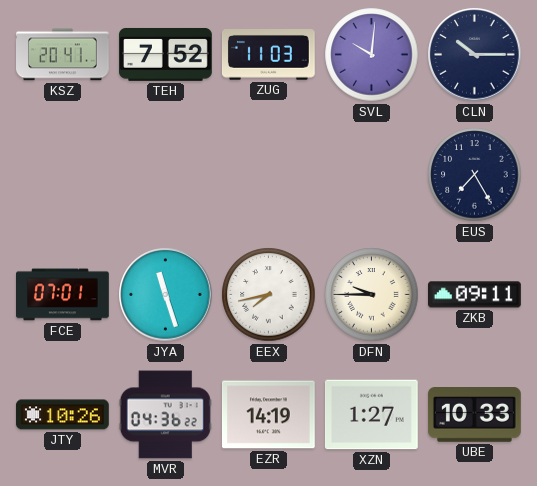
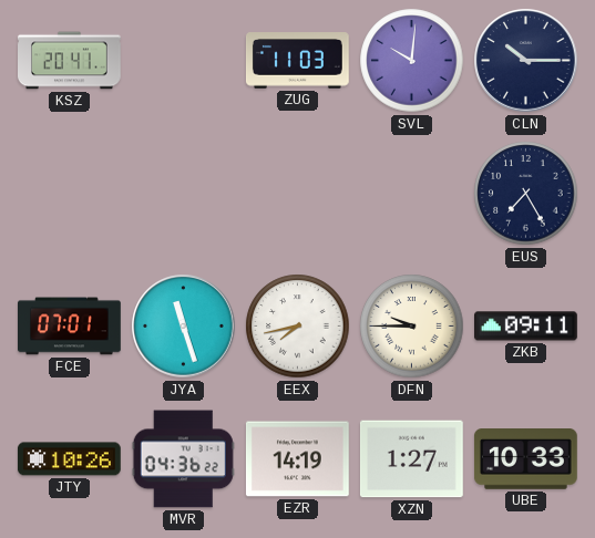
TEH: 7:52 -> none
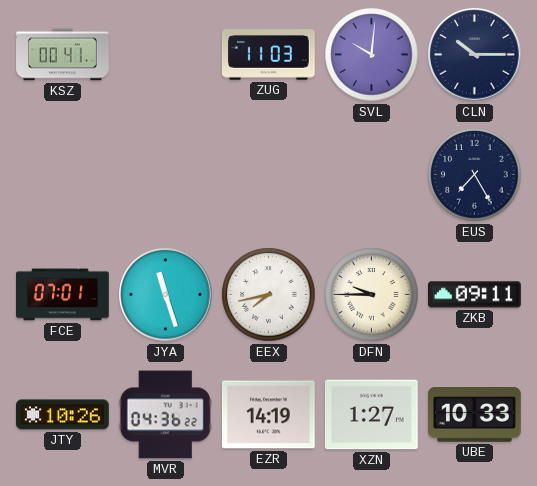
KSZ: 20:41 -> 00:41
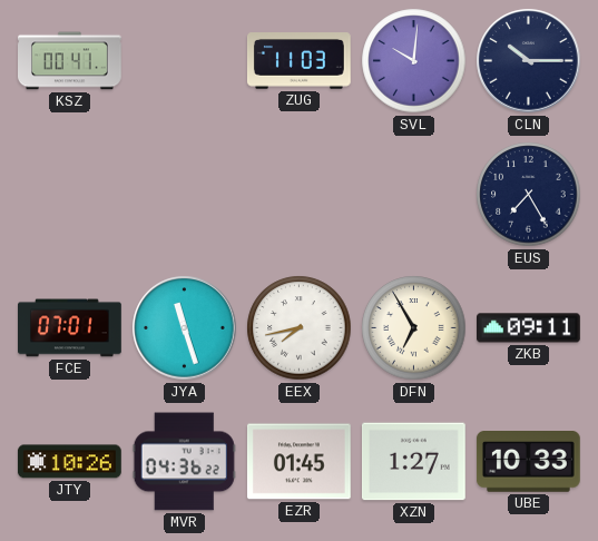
DFN: 9:45 -> 6:55
EZR: 14:19 -> 01:45
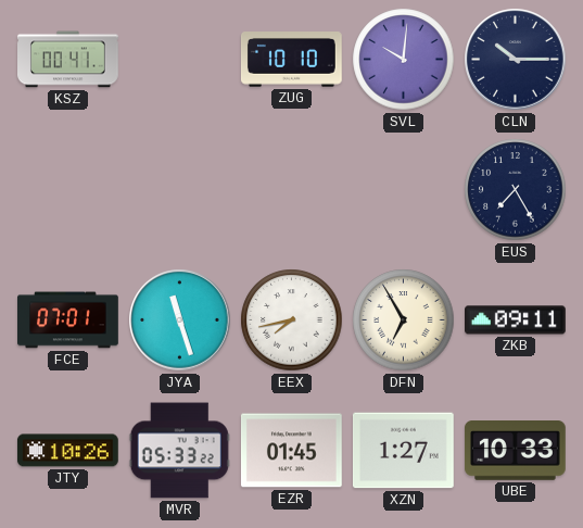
ZUG: 11:03 -> 10:10
MVR: 04:36 -> 05:33
